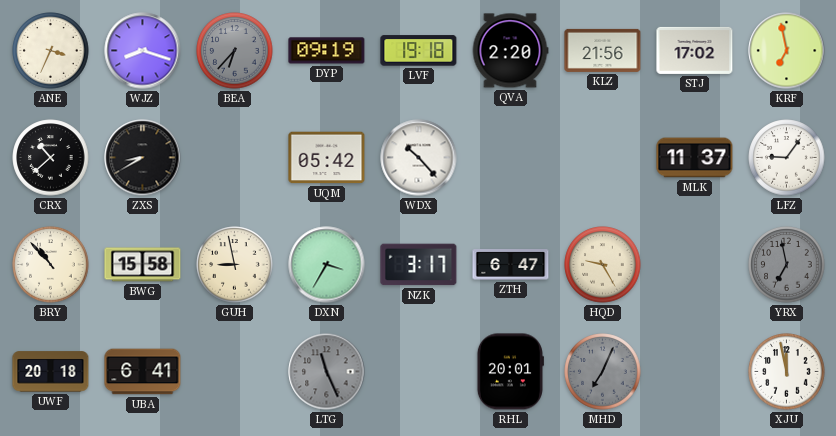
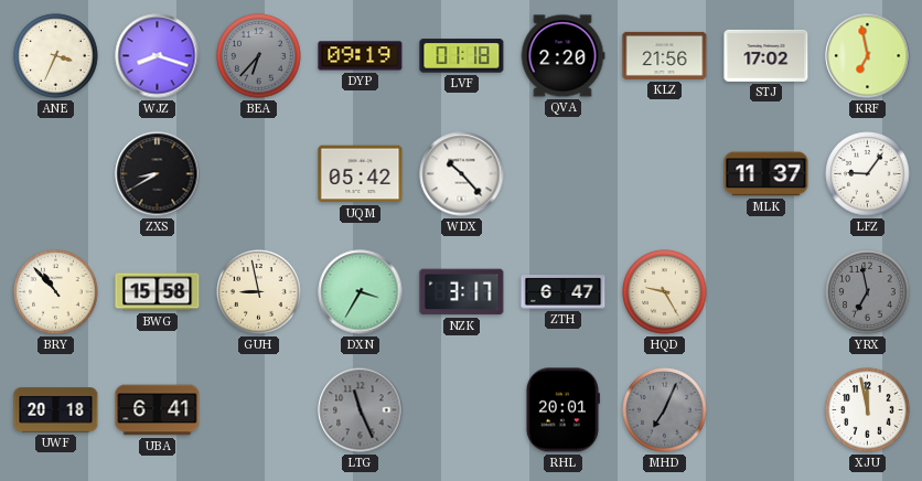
LVF: 19:18 -> 01:18
CRX: 10:38 -> none
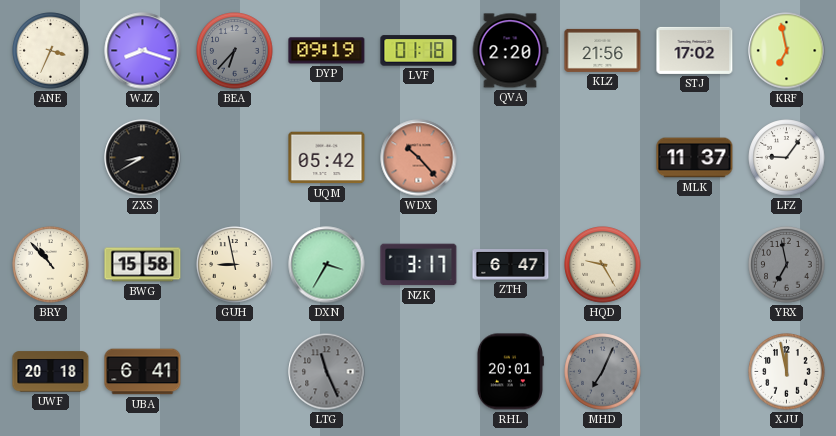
WDX dial: white -> salmon
